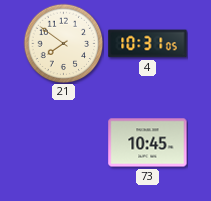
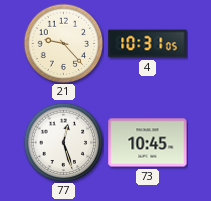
21: 7:51 -> 9:23
77: none -> 12:27
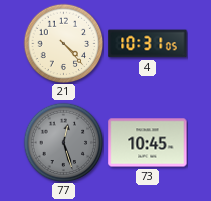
21: 9:23 -> 4:23
77 dial: white -> grey
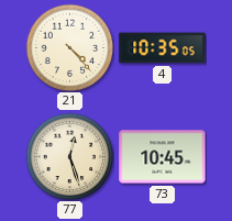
4: 10:31 -> 10:35
77 dial: grey -> cream
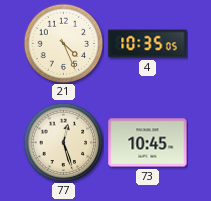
21: 4:23 -> 4:26
